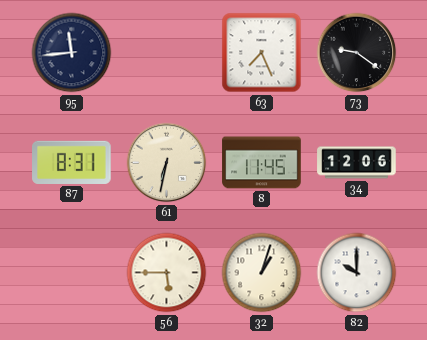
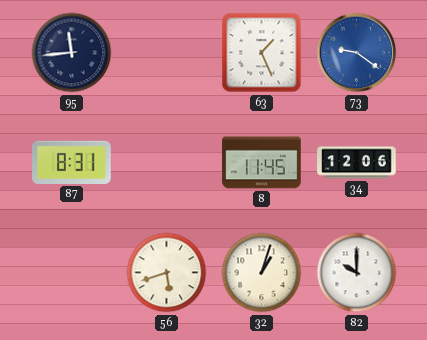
63: 7:26 -> 1:26
73 dial: black -> blue
61: 6:32 -> none
56: 5:45 -> 5:42
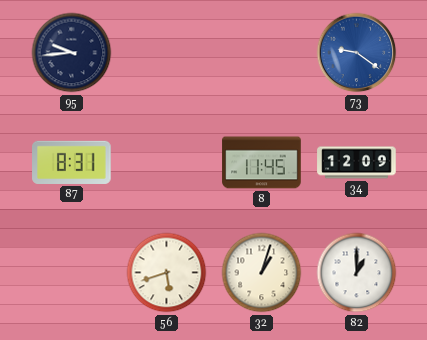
95: 11:44 -> 9:44
63: 1:26 -> none
34: 12:06 -> 12:09
82: 10:00 -> 1:00
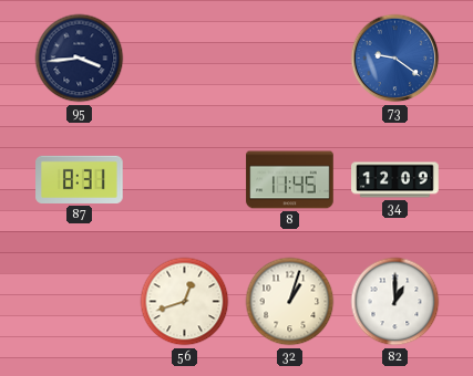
95: 9:44 -> 3:44
56: 5:42 -> 12:42
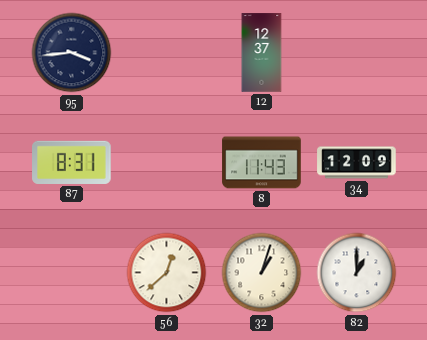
12: none -> 12:37
73: 9:21 -> none
8: 11:45 -> 11:43
56: 12:42 -> 12:38
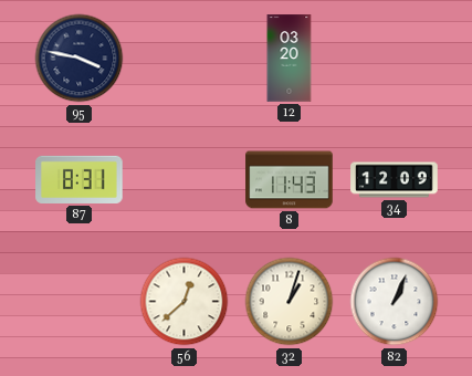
95: 3:44 -> 3:47
12: 12:37 -> 03:20
82: 1:00 -> 1:04
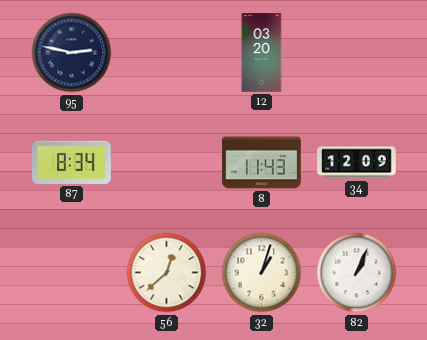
95: 3:47 -> 2:47
87: 8:31 -> 8:34
